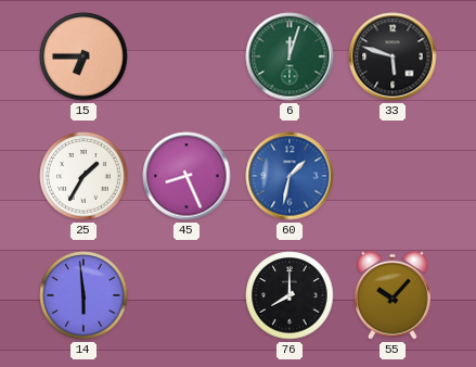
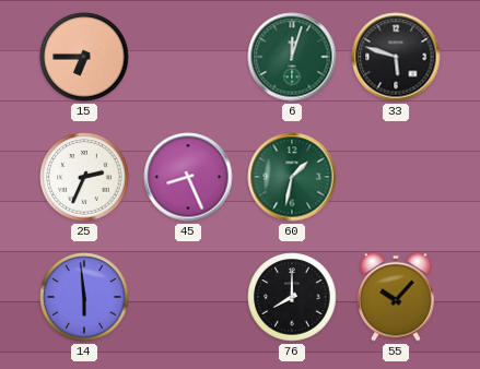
25: 1:35 -> 2:34
60 dial: blue -> green
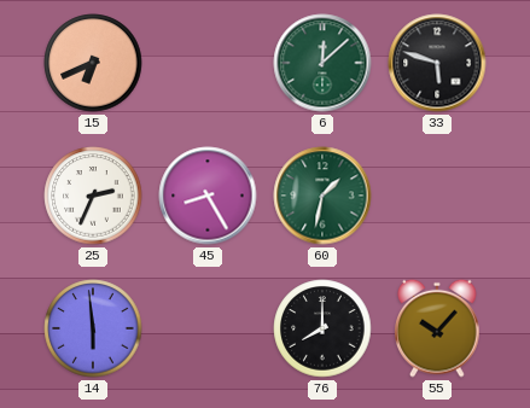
15: 6:45 -> 6:41
6: 12:03 -> 12:08
45: 8:26 -> 8:25
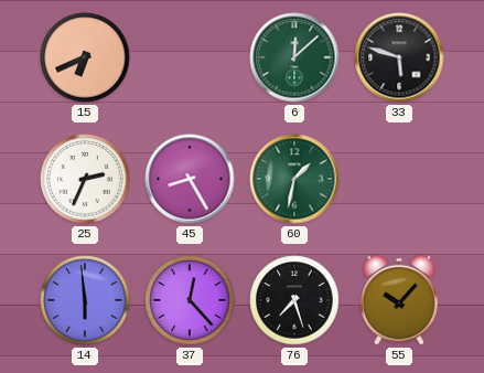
37: none -> 12:23
76: 8:00 -> 7:27
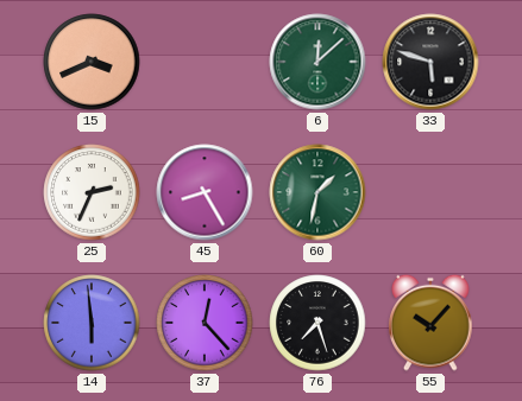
15: 6:41 -> 3:41
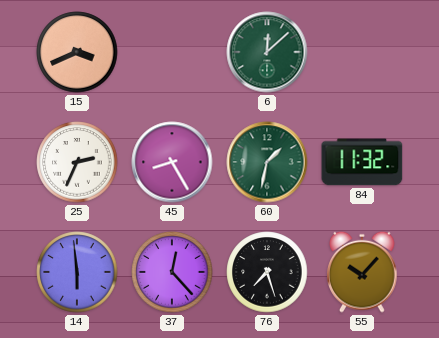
33: 5:48 -> none
84: none -> 11:32
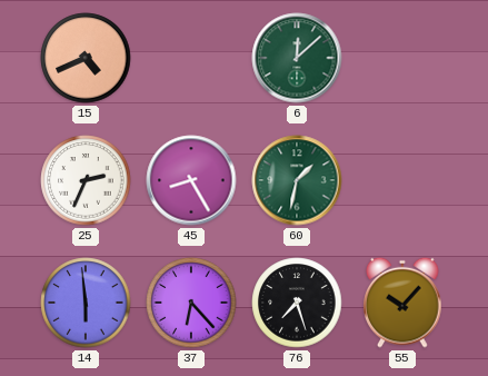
15: 3:41 -> 4:41
84: 11:32 -> none
37: 12:23 -> 6:23
